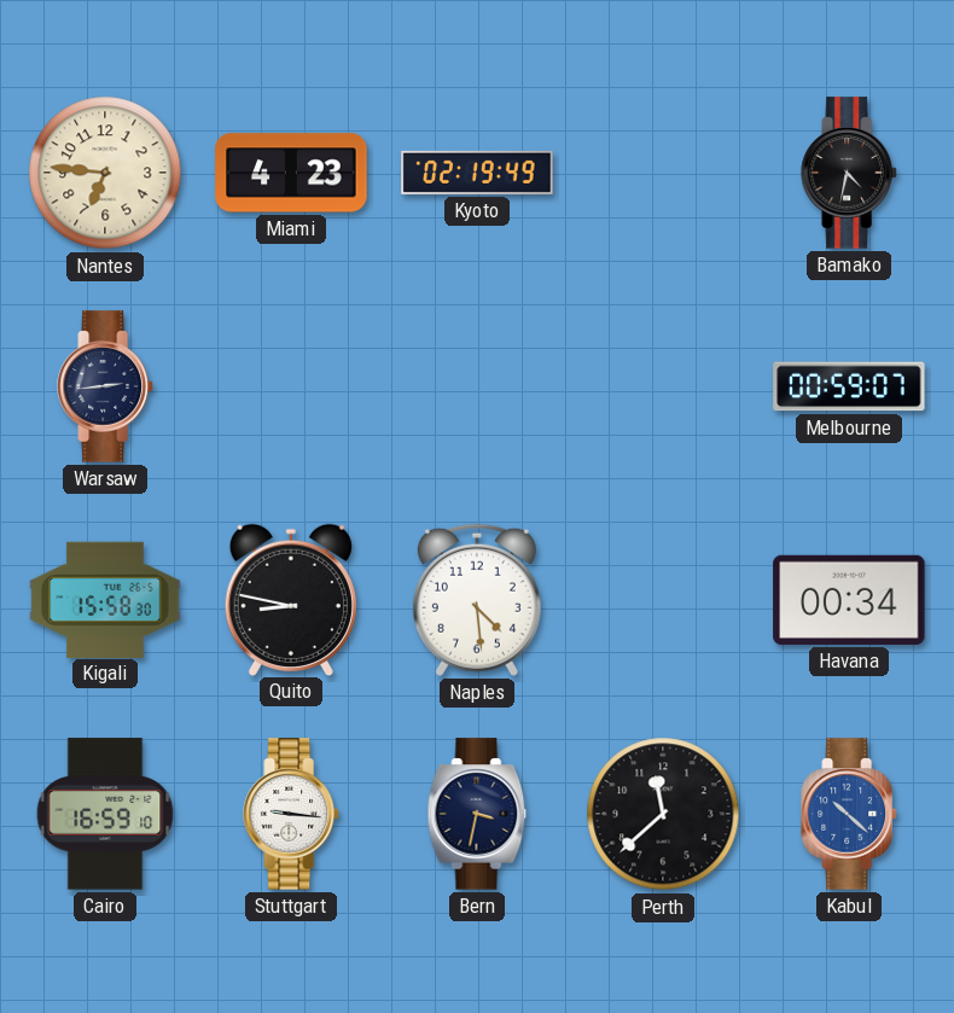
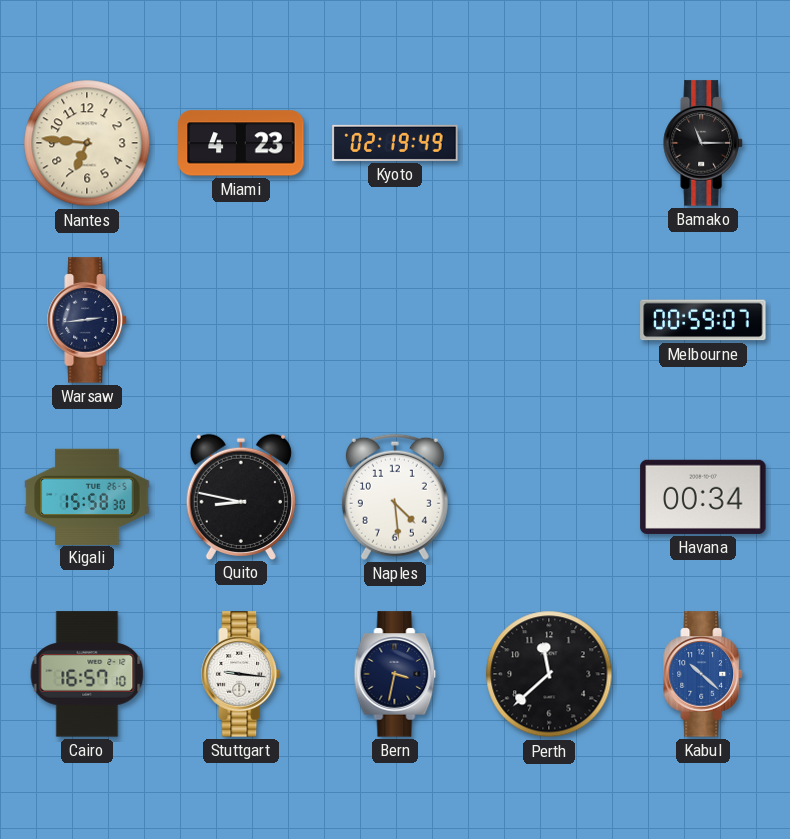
Bamako: 4:32 -> 11:15
Cairo: 16:59 -> 16:57
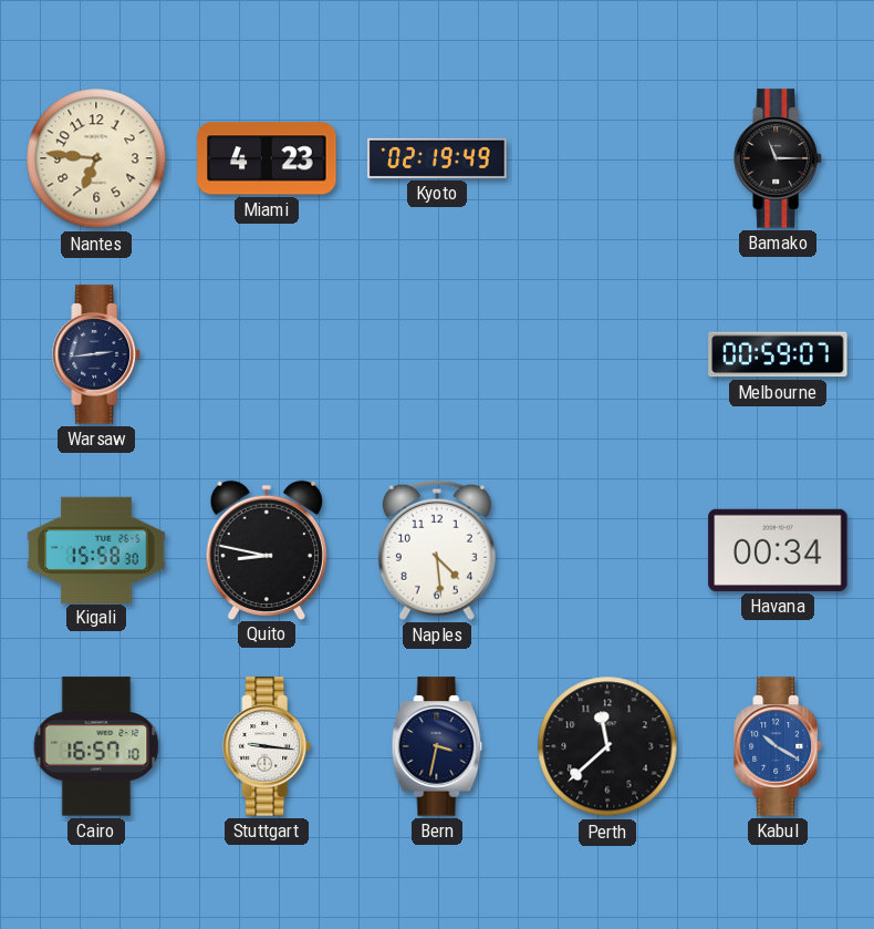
Kabul: 10:22 -> 10:20
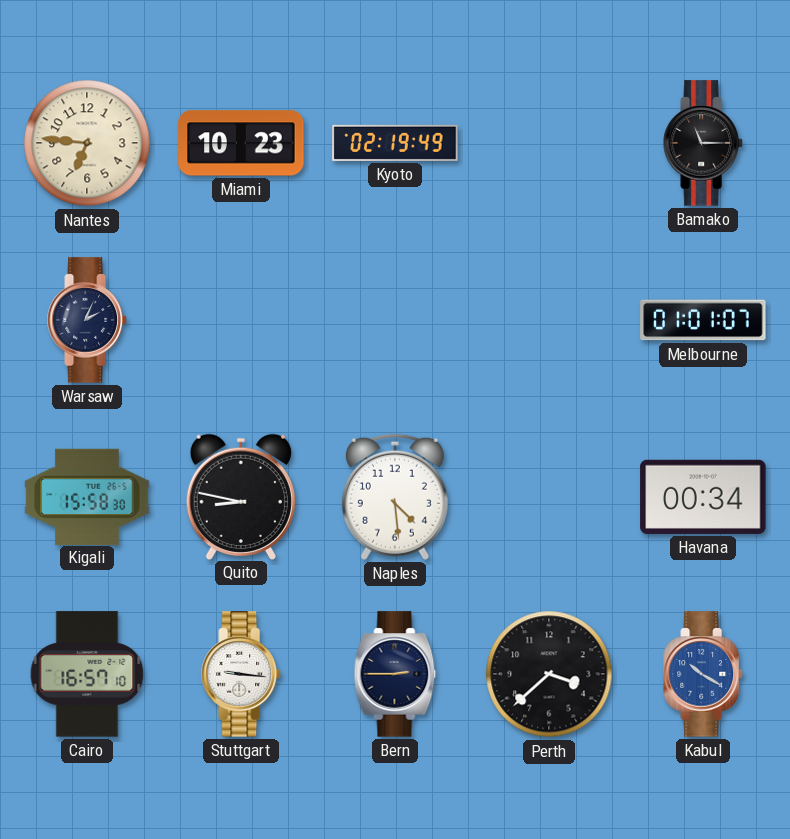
Miami: 4:23 -> 10:23
Warsaw: 2:44 -> 2:04
Melbourne: 00:59 -> 01:01
Bern: 3:32 -> 2:45
Perth: 11:38 -> 3:38
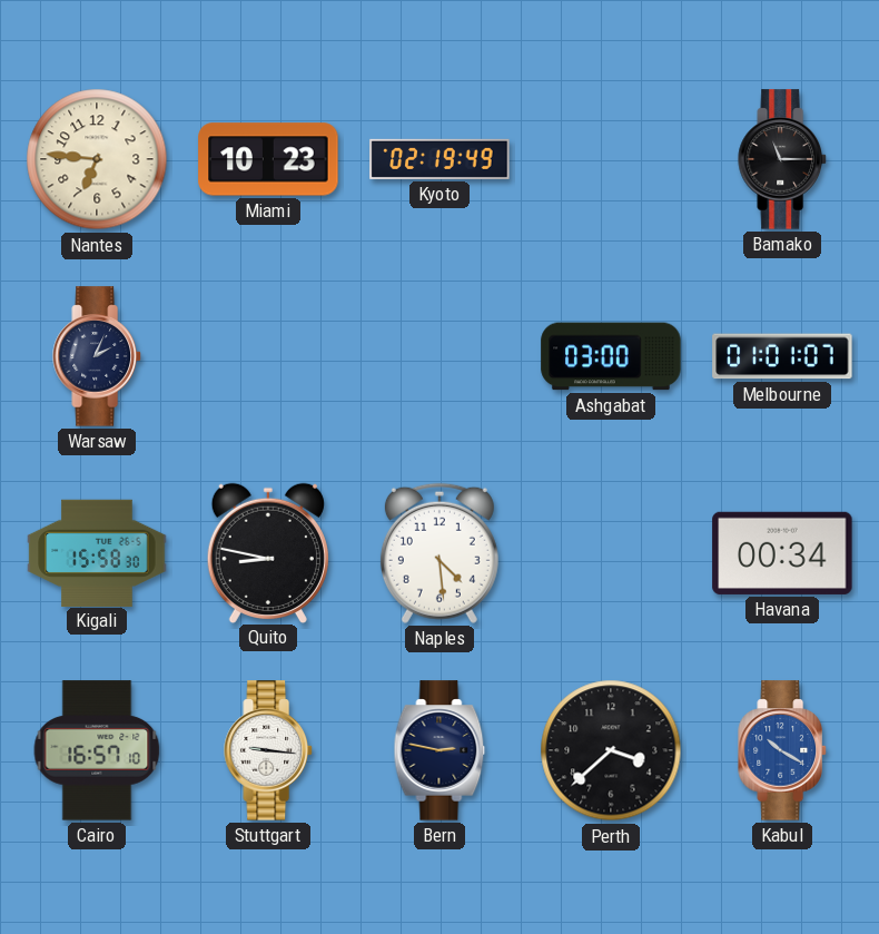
Ashgabat: none -> 03:00
Bern: 2:45 -> 2:47
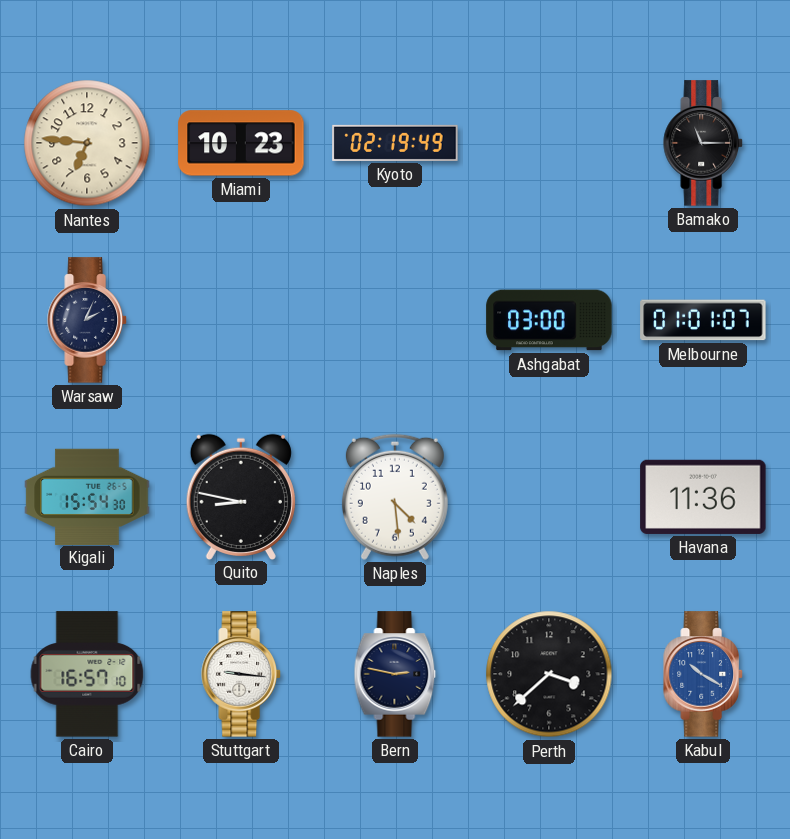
Kigali: 15:58 -> 15:54
Havana: 00:34 -> 11:36
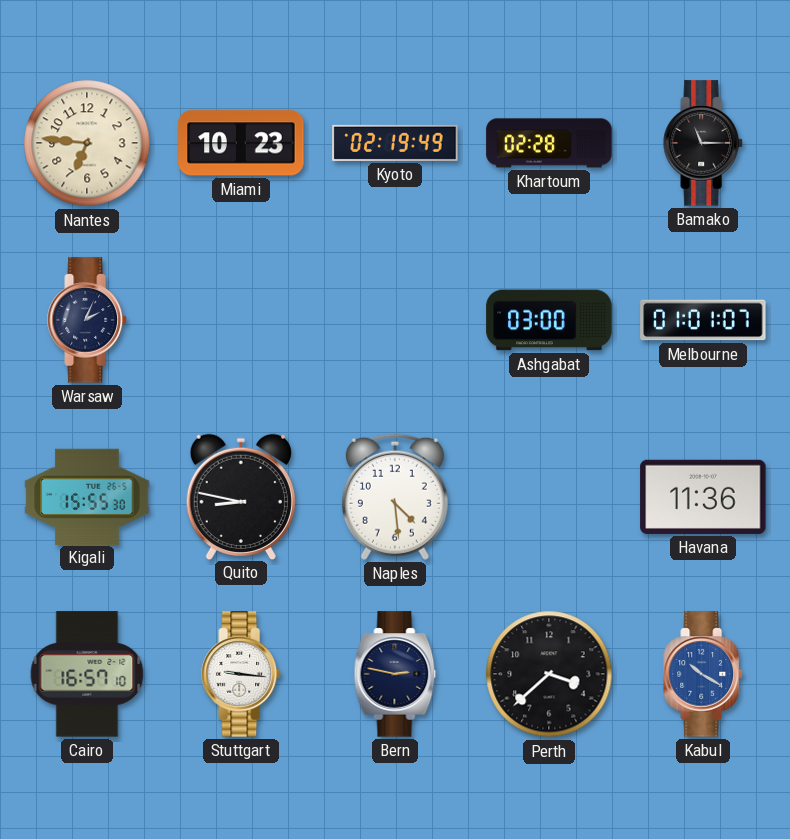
Khartoum: none -> 02:28
Kigali: 15:54 -> 15:55
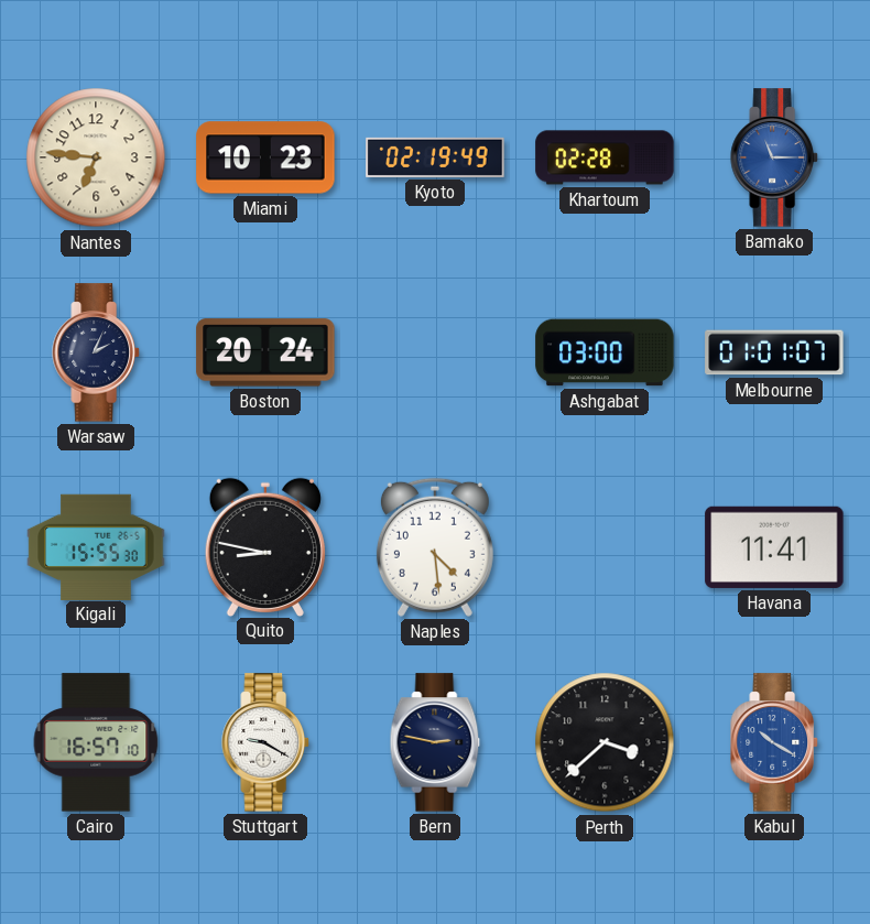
Bamako dial: black -> blue
Boston: none -> 20:24
Havana: 11:36 -> 11:41
Stuttgart: 9:16 -> 9:20
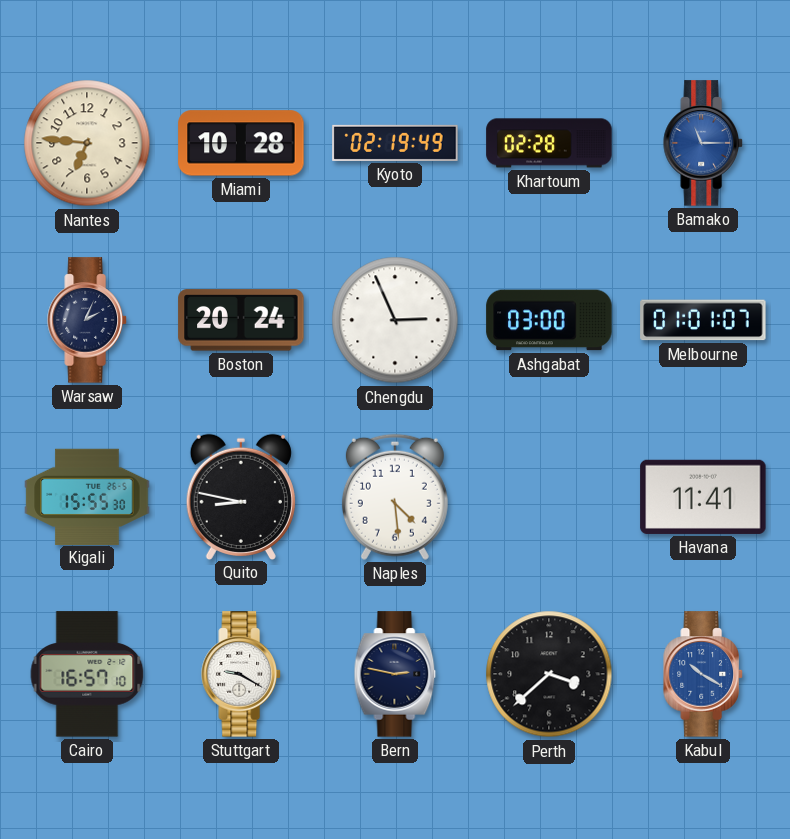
Miami: 10:23 -> 10:28
Chengdu: none -> 2:56
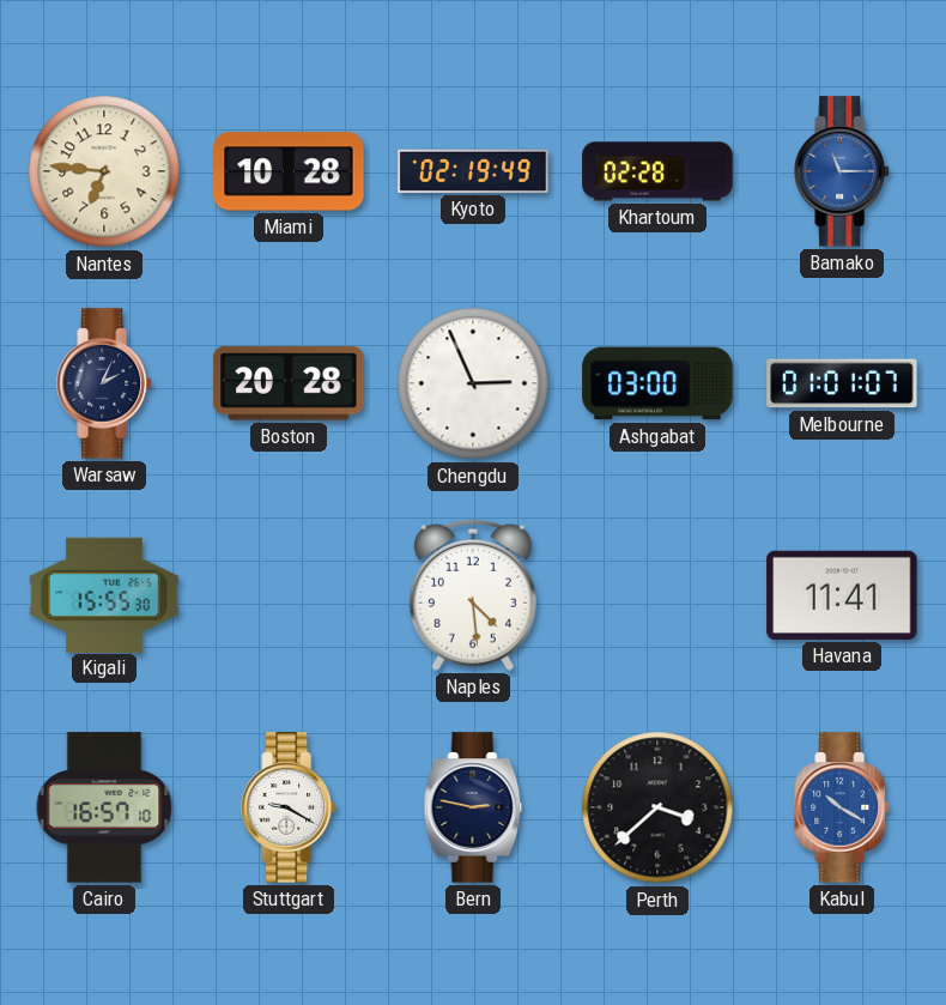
Boston: 20:24 -> 20:28
Quito: 8:47 -> none
